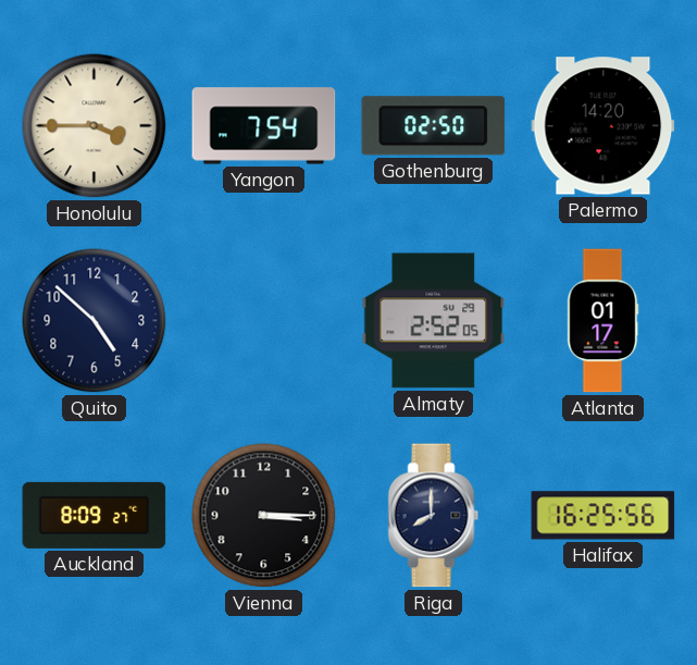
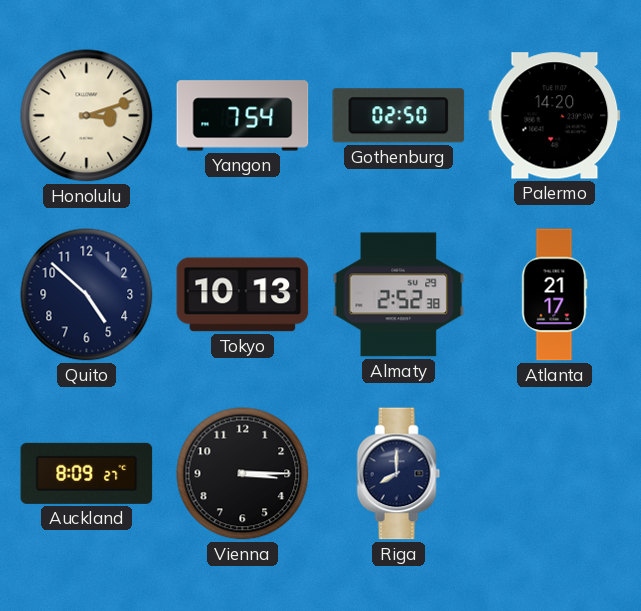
Honolulu: 3:45 -> 3:12
Tokyo: none -> 10:13
Almaty: 2:52:05 -> 2:52:38
Atlanta: 01:17 -> 21:17
Halifax: 16:25 -> none
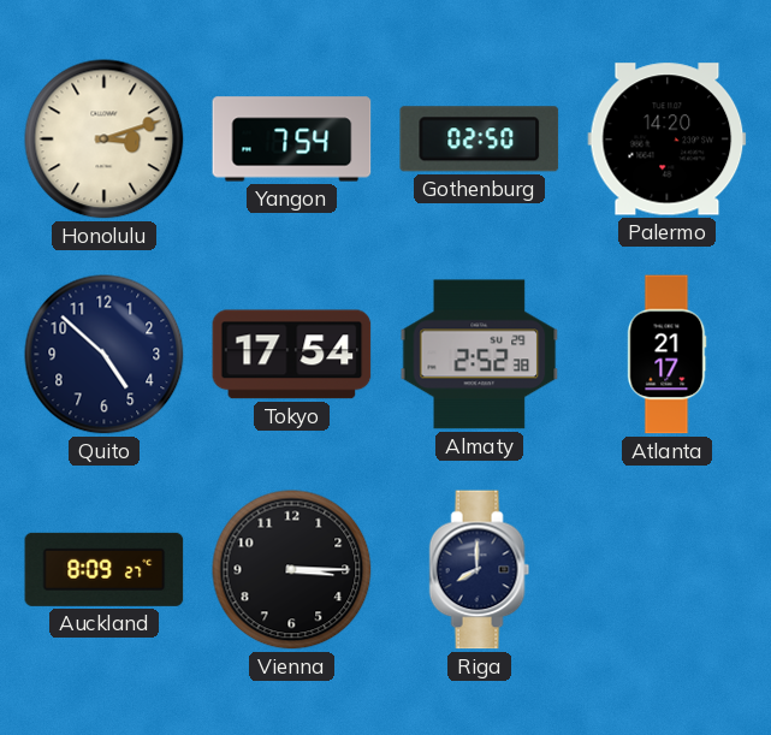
Tokyo: 10:13 -> 17:54
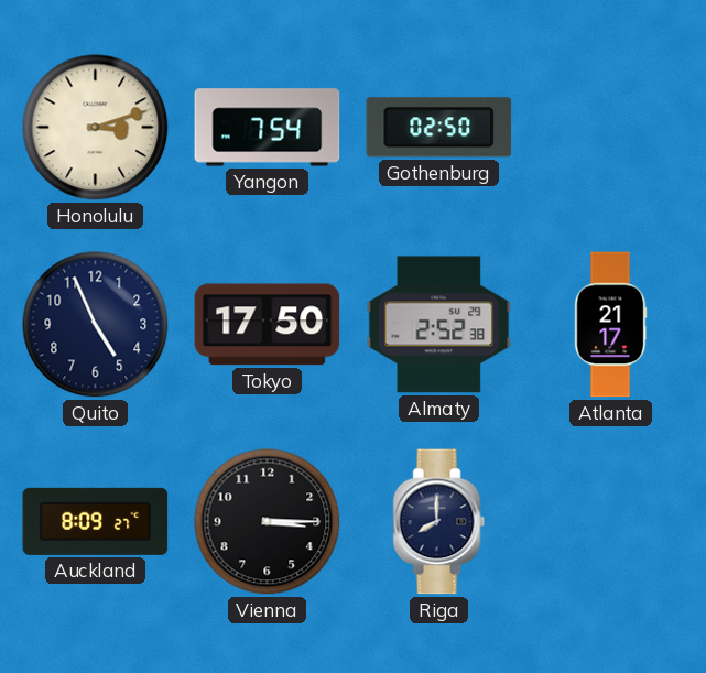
Palermo: 14:20 -> none
Quito: 4:52 -> 4:56
Tokyo: 17:54 -> 17:50
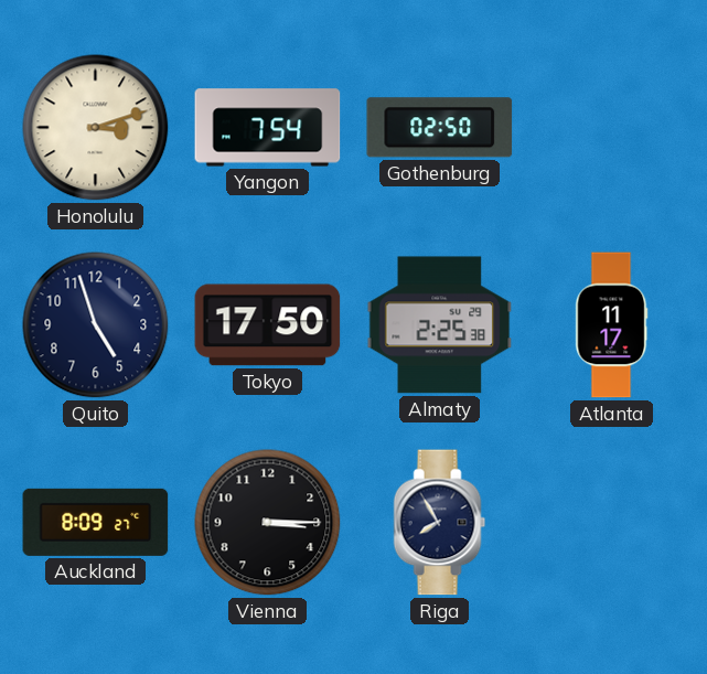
Quito: 4:56 -> 4:57
Almaty: 2:52 -> 2:25
Atlanta: 21:17 -> 11:17
Riga: 8:00 -> 7:55
